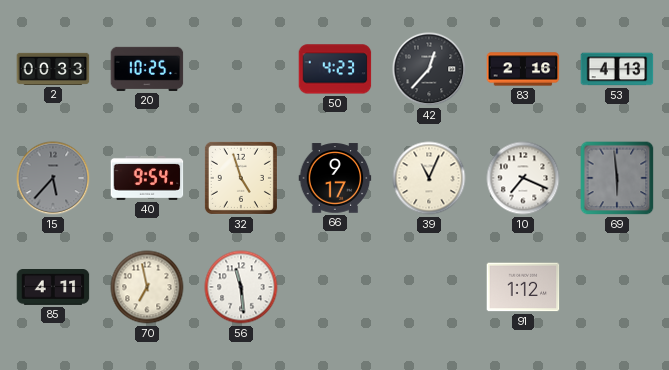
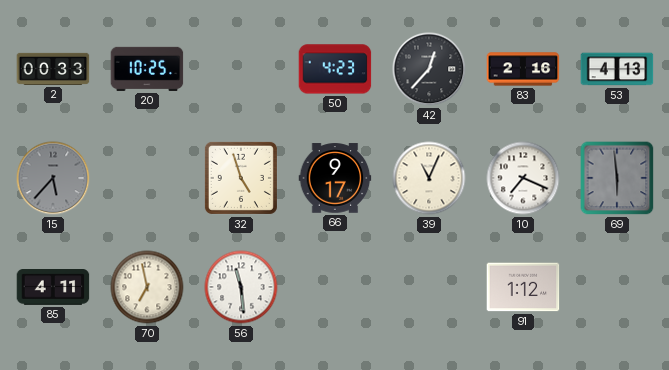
40: 9:54 -> none
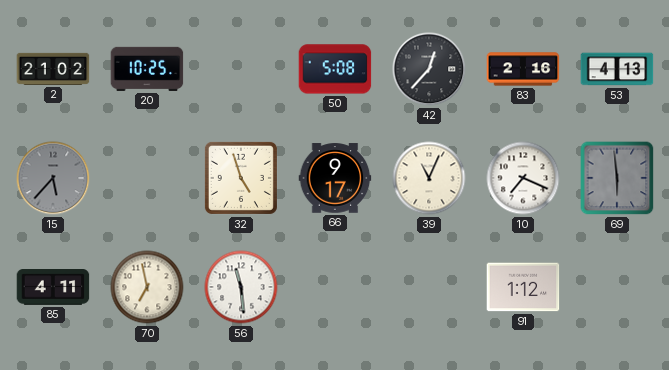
2: 00:33 -> 21:02
50: 4:23 -> 5:08
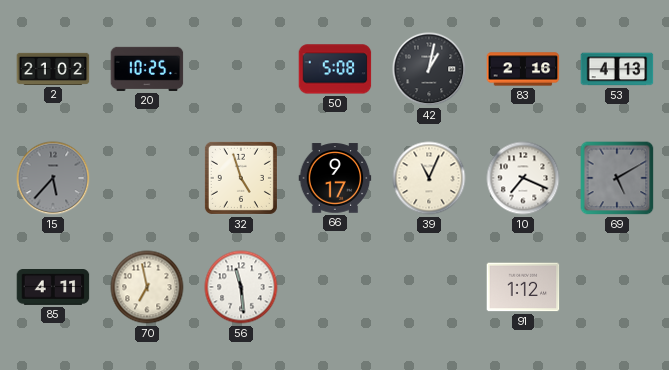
42: 12:37 -> 1:02
69: 5:59 -> 5:10
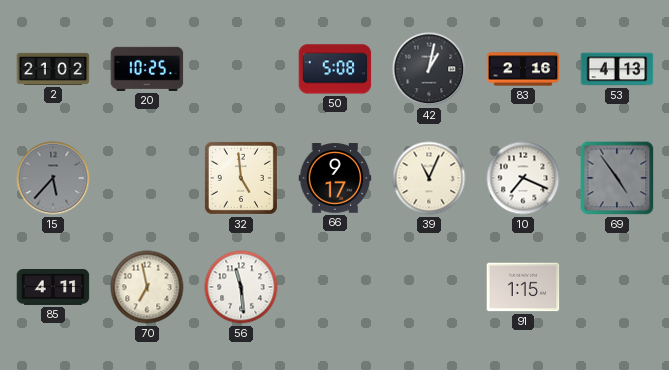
32: 4:57 -> 4:59
69: 5:10 -> 4:54
91: 1:12 -> 1:15
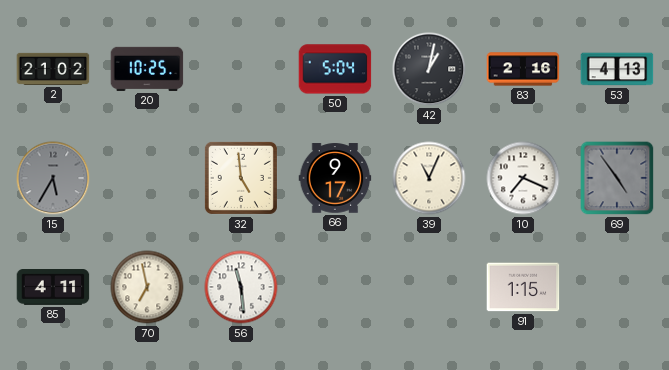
50: 5:08 -> 5:04
15: 5:37 -> 5:35
